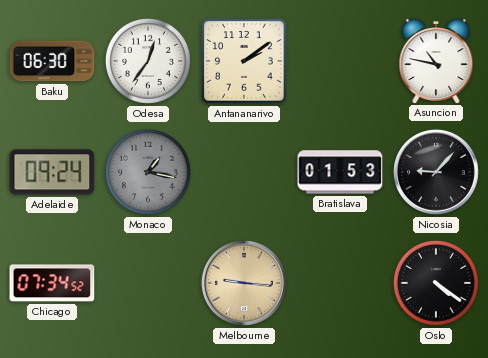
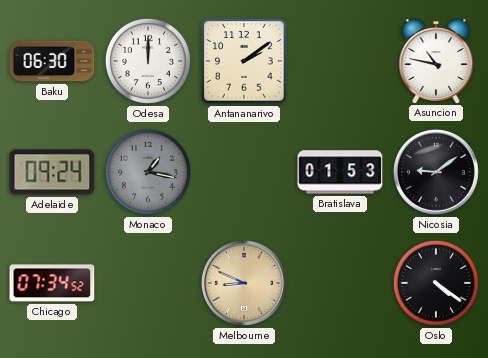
Odesa: 12:36 -> 12:00
Nicosia: 9:07 -> 9:09
Melbourne: 9:16 -> 8:49
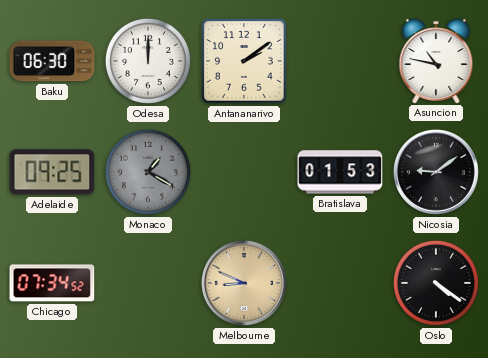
Adelaide: 09:24 -> 09:25
Monaco: 1:17 -> 1:20
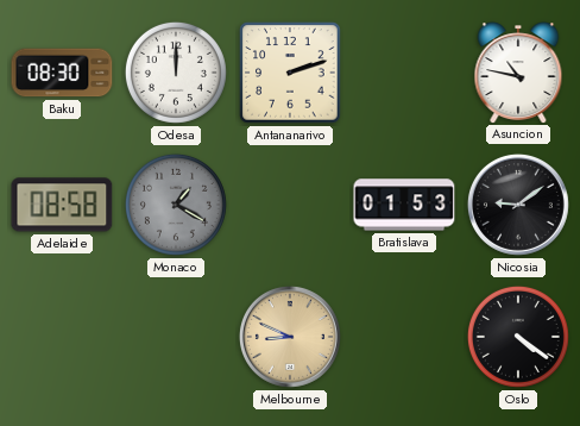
Baku: 06:30 -> 08:30
Antananarivo: 2:09 -> 2:12
Adelaide: 09:25 -> 08:58
Chicago: 07:34 -> none
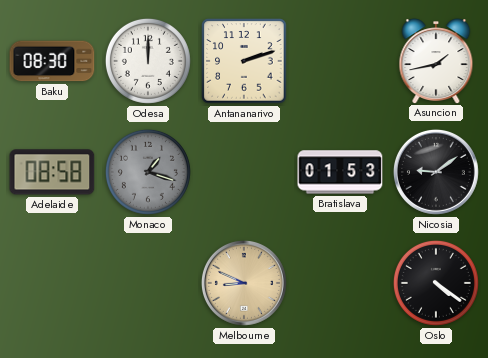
Asuncion: 10:47 -> 1:43
Monaco: 1:20 -> 1:18
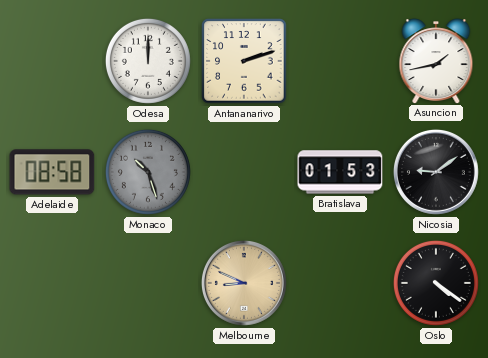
Baku: 08:30 -> none
Monaco: 1:18 -> 10:27
